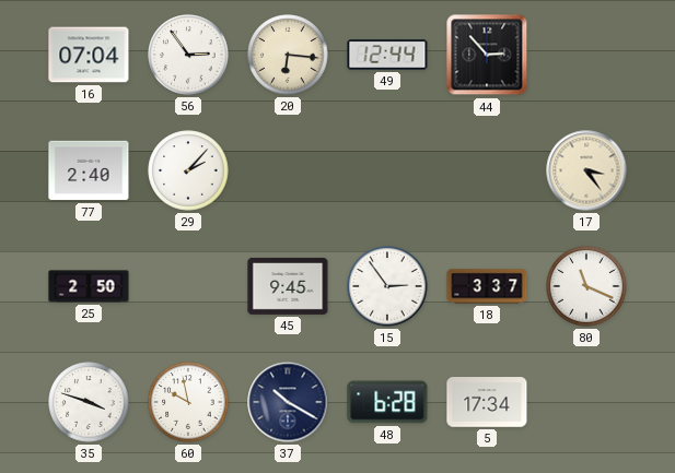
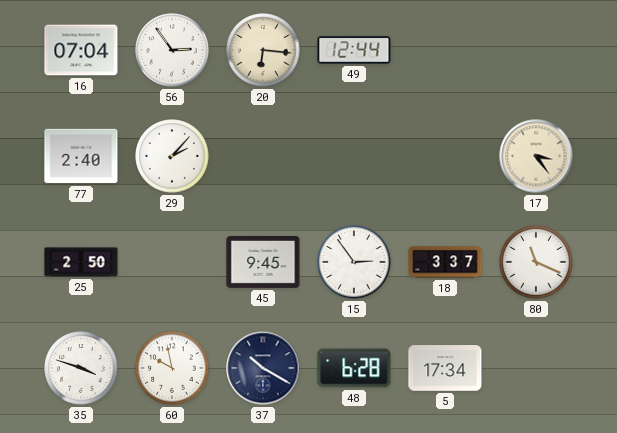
44: 2:53 -> none
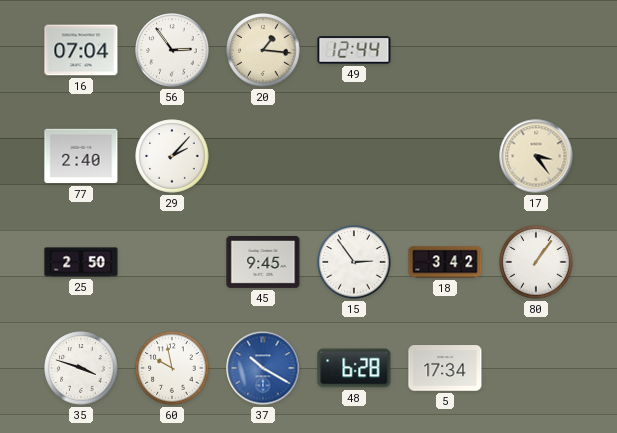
20: 6:16 -> 1:16
18: 3:37 -> 3:42
80: 11:19 -> 1:06
37 dial: navy -> blue
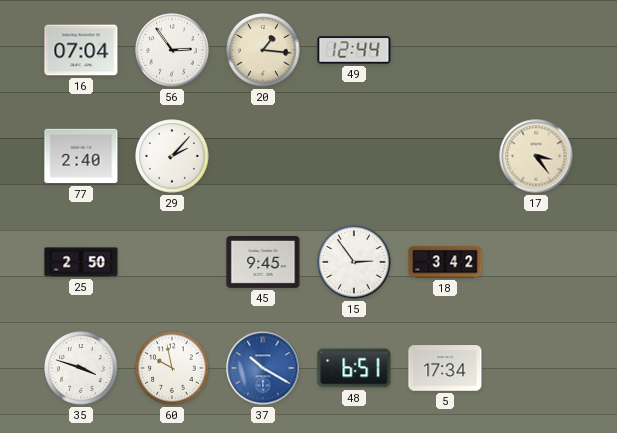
80: 1:06 -> none
48: 6:28 -> 6:51
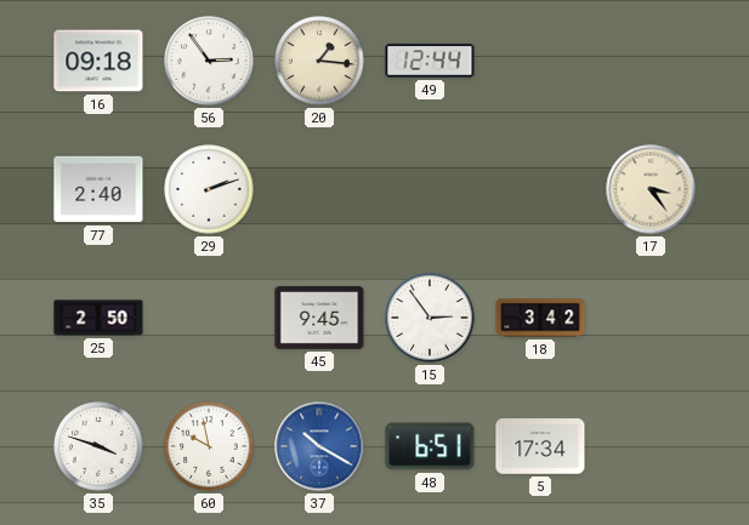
16: 07:04 -> 09:18
29: 2:07 -> 2:12
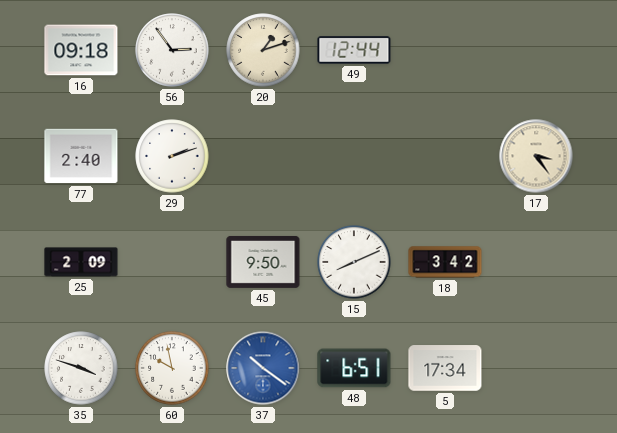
20: 1:16 -> 1:12
25: 2:50 -> 2:09
45: 9:45 -> 9:50
15: 2:54 -> 8:11
37: 10:20 -> 10:21
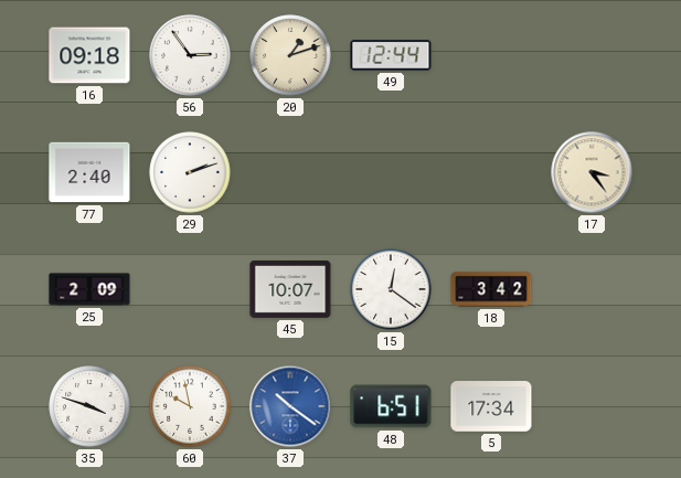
45: 9:50 -> 10:07
15: 8:11 -> 12:21
